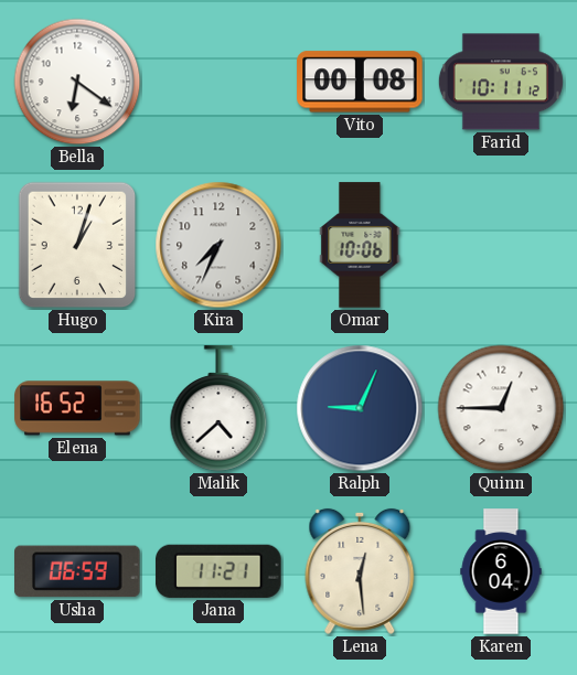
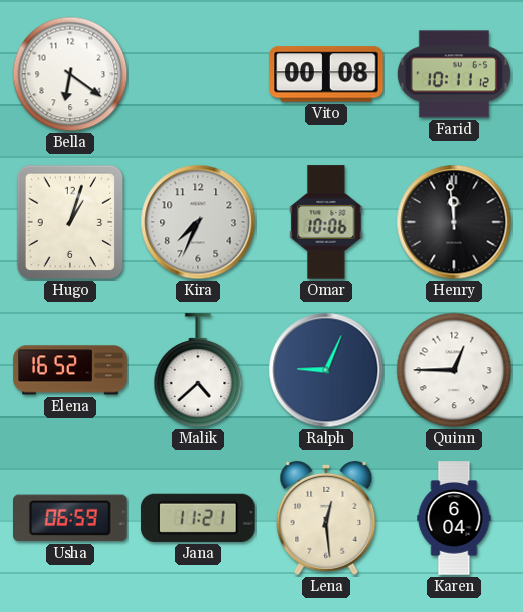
Henry: none -> 11:59
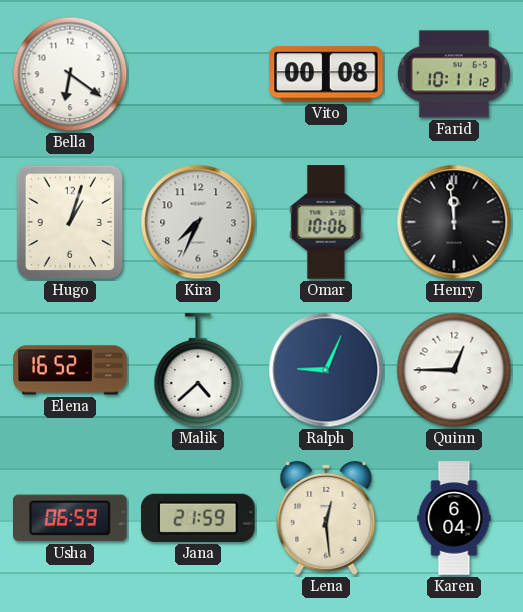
Jana: 11:21 -> 21:59
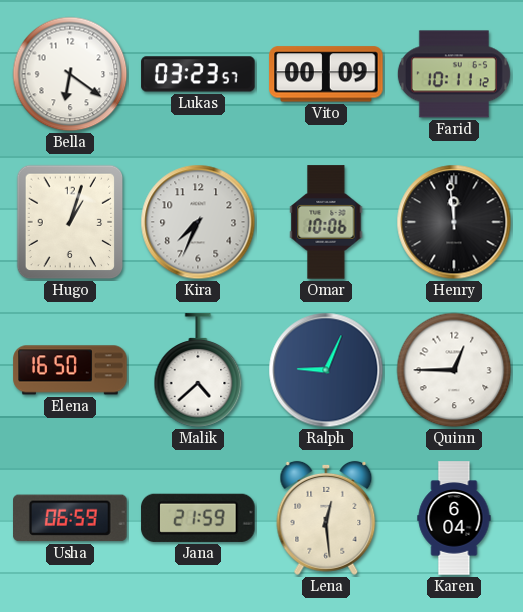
Lukas: none -> 03:23
Vito: 00:08 -> 00:09
Elena: 16:52 -> 16:50
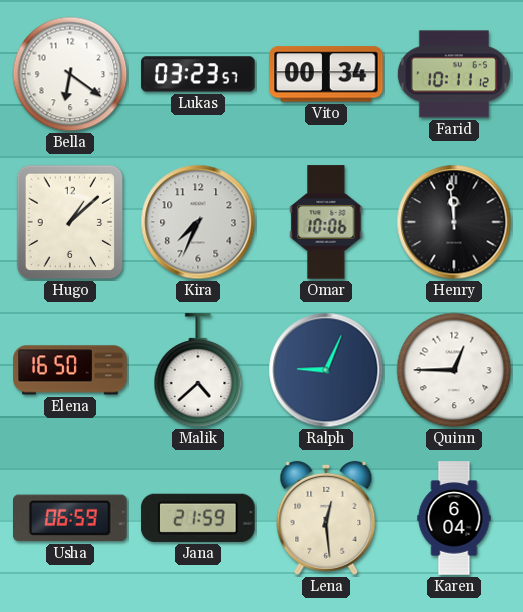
Vito: 00:09 -> 00:34
Hugo: 1:03 -> 1:08
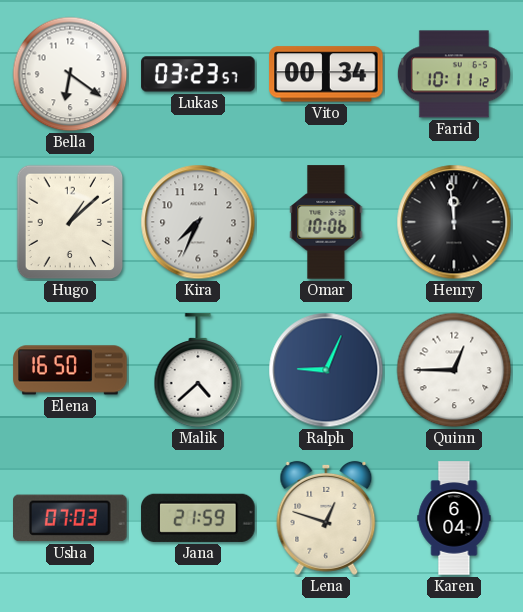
Usha: 06:59 -> 07:03
Lena: 12:29 -> 12:48
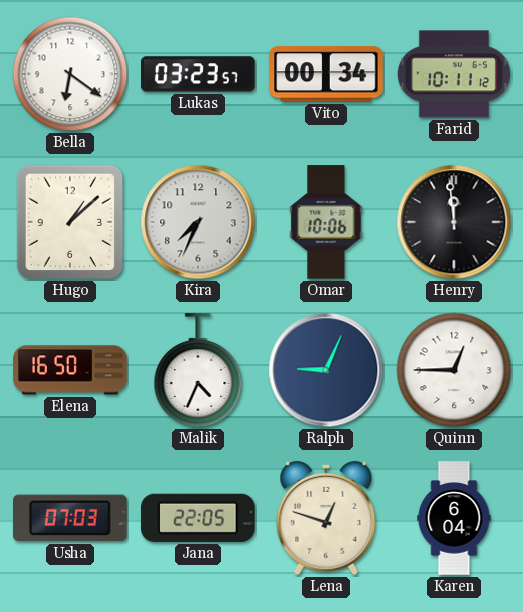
Malik: 4:38 -> 4:34
Jana: 21:59 -> 22:05
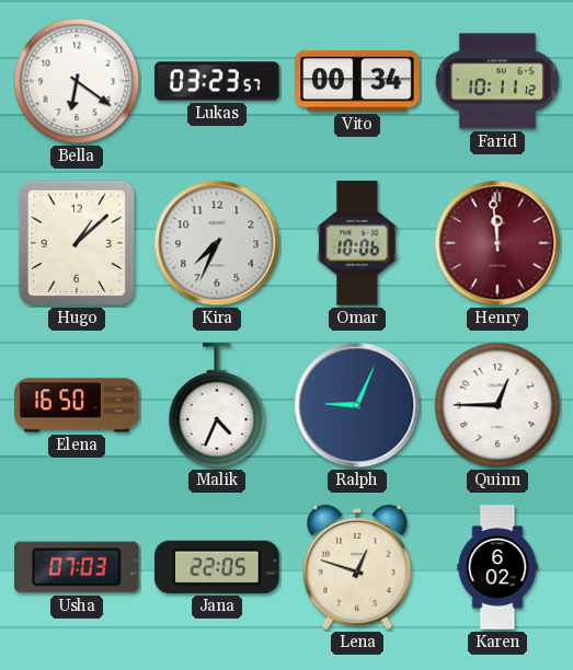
Henry dial: black -> burgundy
Karen: 6:04 -> 6:02
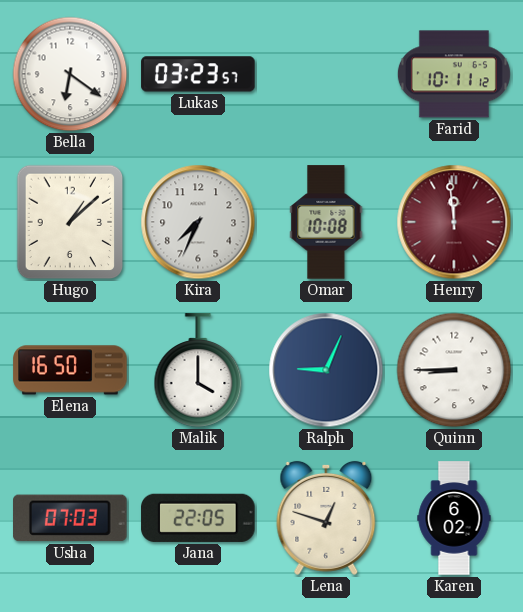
Vito: 00:34 -> none
Omar: 10:06 -> 10:08
Malik: 4:34 -> 4:00
Quinn: 12:45 -> 8:45
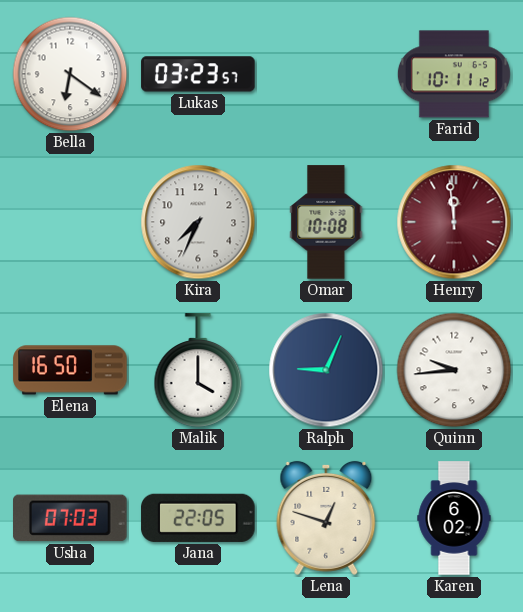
Hugo: 1:08 -> none
Quinn: 8:45 -> 9:44
